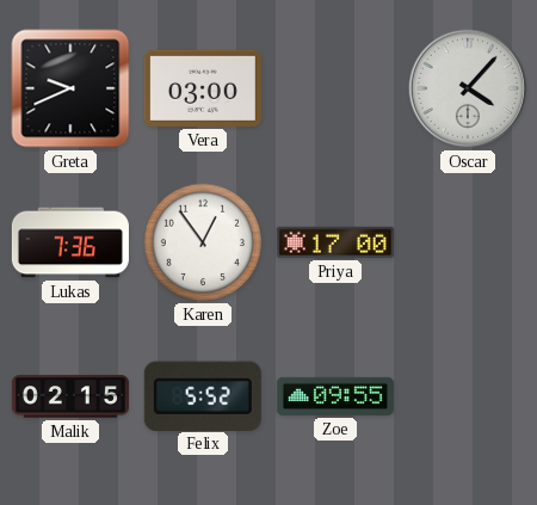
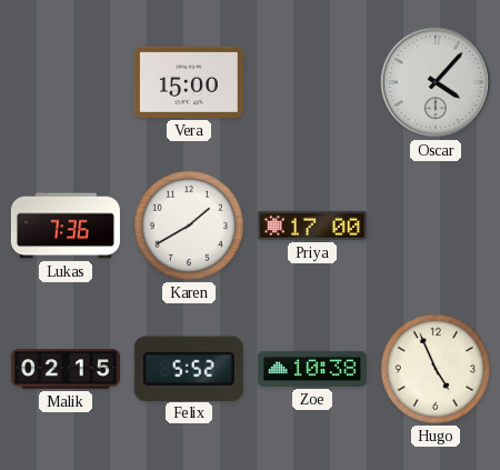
Greta: 9:41 -> none
Vera: 03:00 -> 15:00
Karen: 12:54 -> 1:40
Zoe: 09:55 -> 10:38
Hugo: none -> 4:56
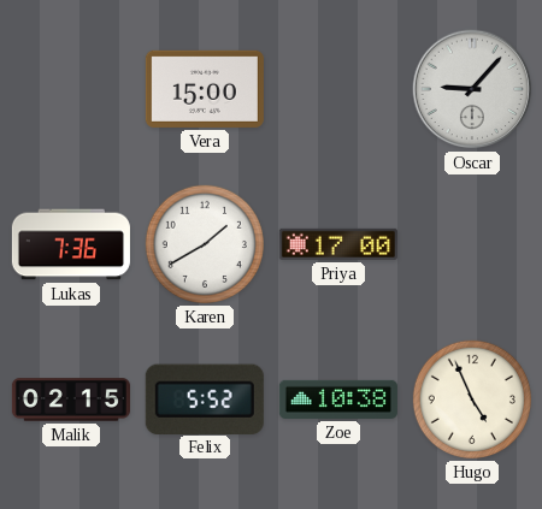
Oscar: 4:07 -> 9:07
